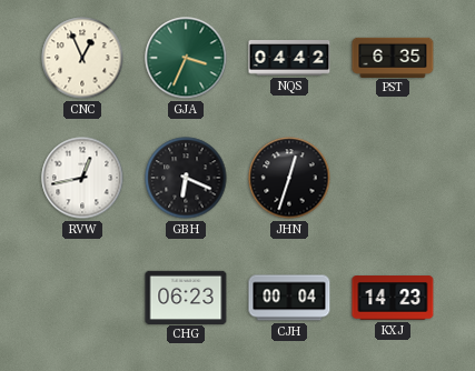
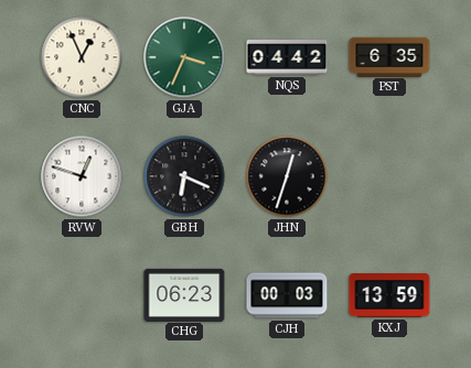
RVW: 12:43 -> 12:48
CJH: 00:04 -> 00:03
KXJ: 14:23 -> 13:59
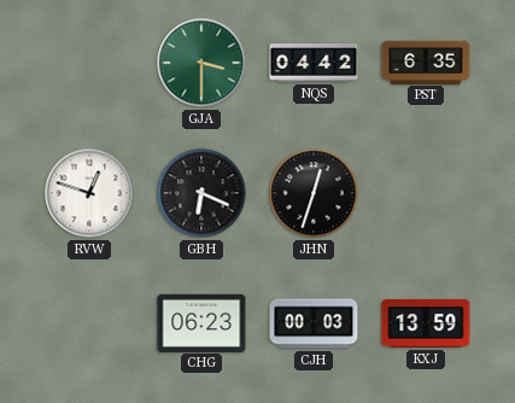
CNC: 12:56 -> none
GJA: 3:34 -> 3:30
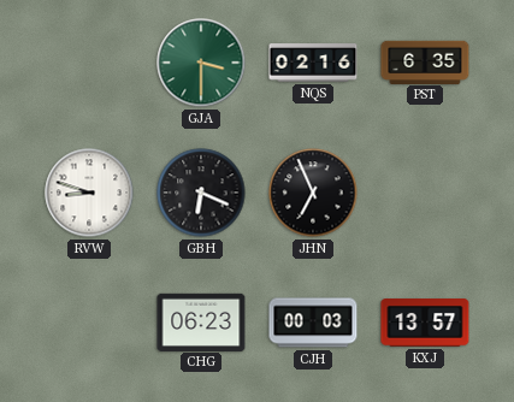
NQS: 04:42 -> 02:16
RVW: 12:48 -> 8:48
JHN: 12:33 -> 6:56
KXJ: 13:59 -> 13:57
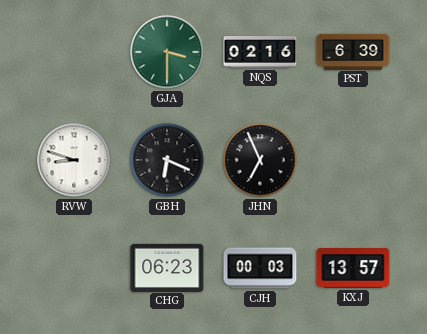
PST: 6:35 -> 6:39
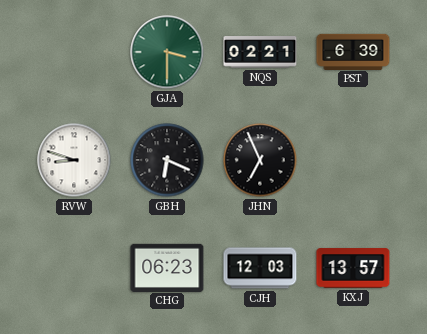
NQS: 02:16 -> 02:21
CJH: 00:03 -> 12:03
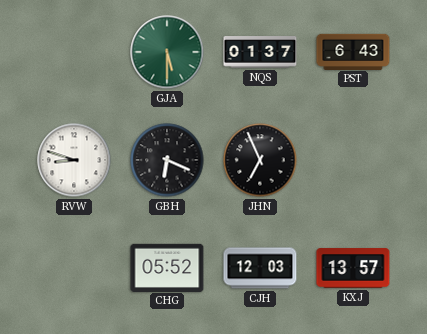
GJA: 3:30 -> 5:30
NQS: 02:21 -> 01:37
PST: 6:39 -> 6:43
CHG: 06:23 -> 05:52
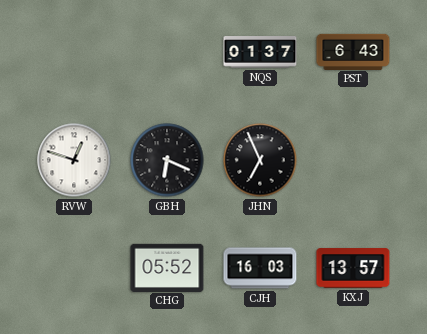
GJA: 5:30 -> none
RVW: 8:48 -> 12:48
CJH: 12:03 -> 16:03
